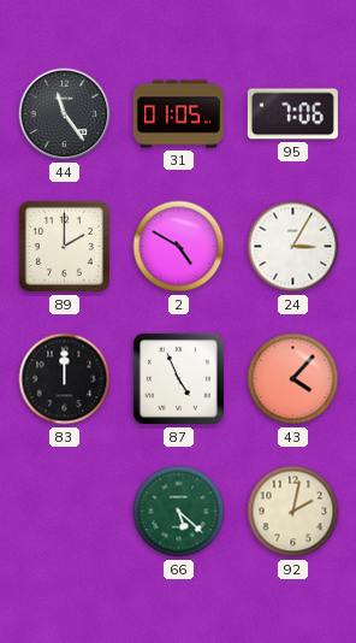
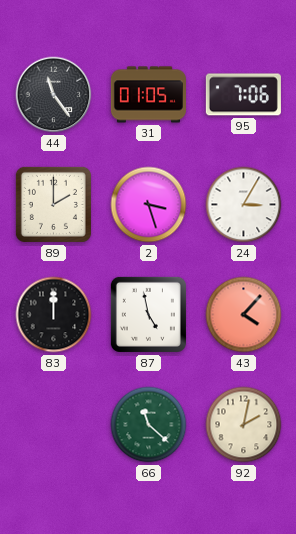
2: 4:50 -> 3:27
87: 4:56 -> 4:58
66: 5:22 -> 11:22
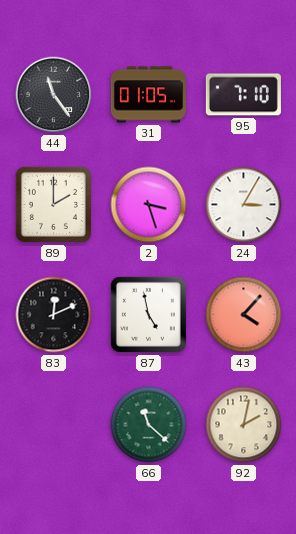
95: 7:06 -> 7:10
83: 12:00 -> 12:11
